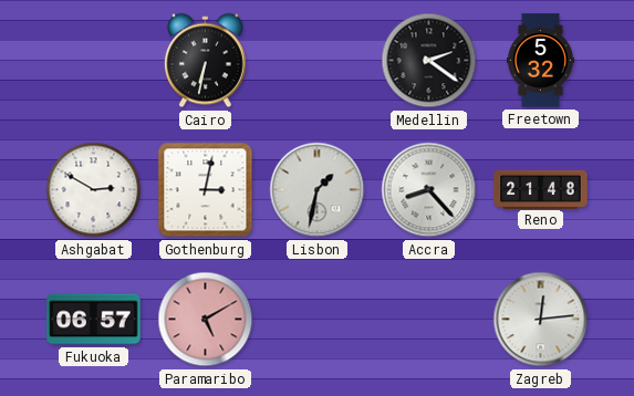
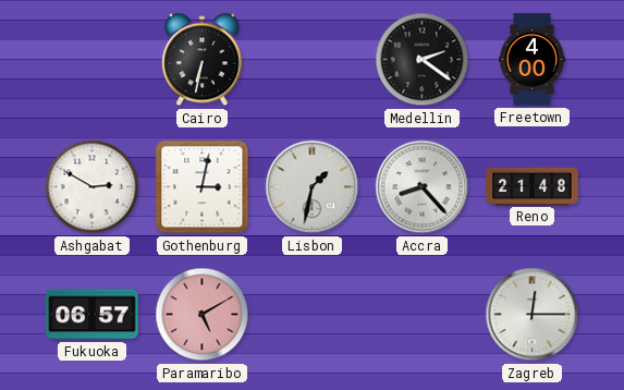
Freetown: 5:32 -> 4:00
Zagreb: 12:14 -> 12:15
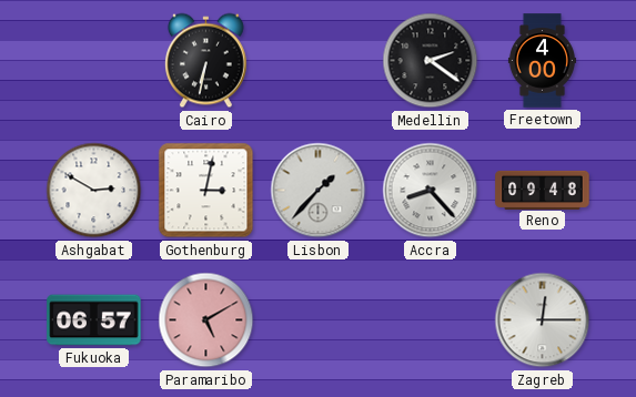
Lisbon: 1:32 -> 1:37
Reno: 21:48 -> 09:48
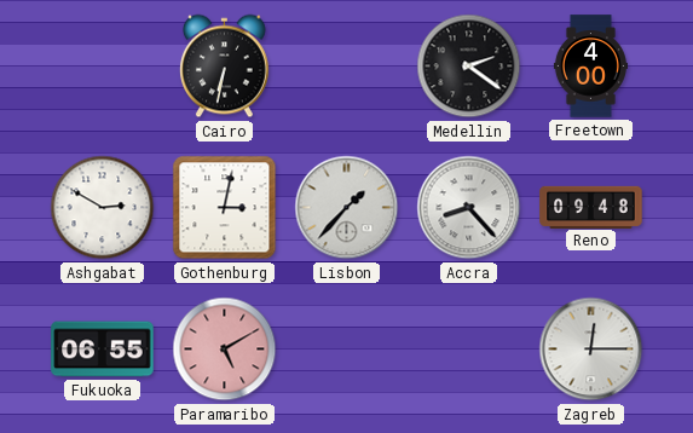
Fukuoka: 06:57 -> 06:55
